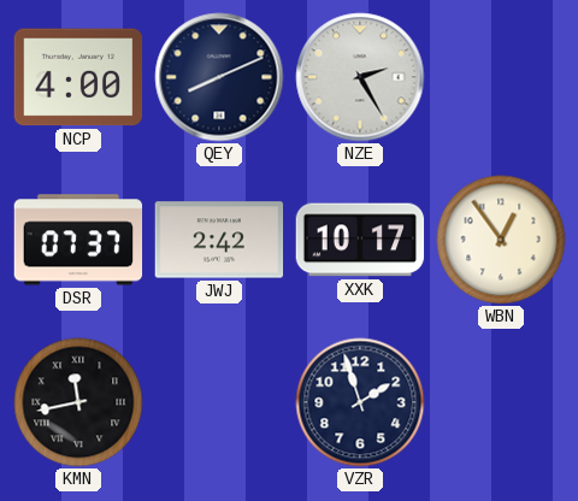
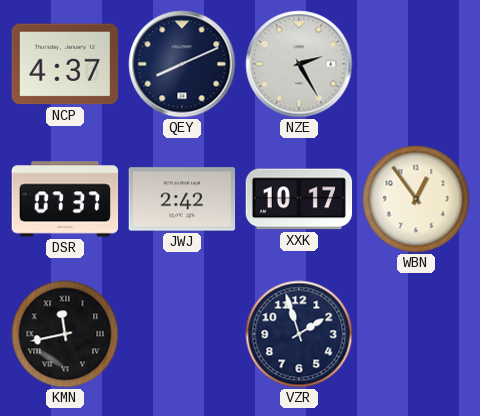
NCP: 4:00 -> 4:37
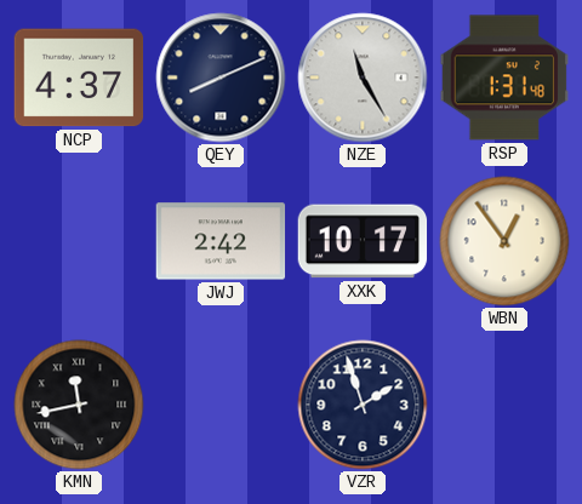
NZE: 2:25 -> 11:25
RSP: none -> 1:31
DSR: 07:37 -> none
